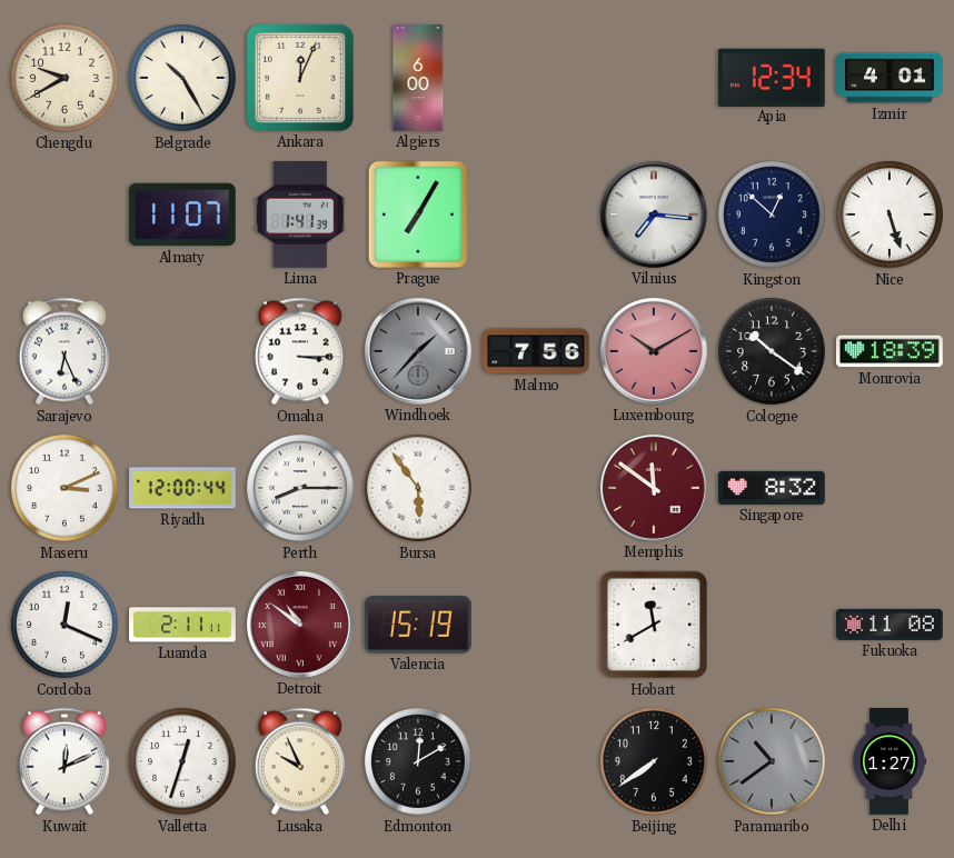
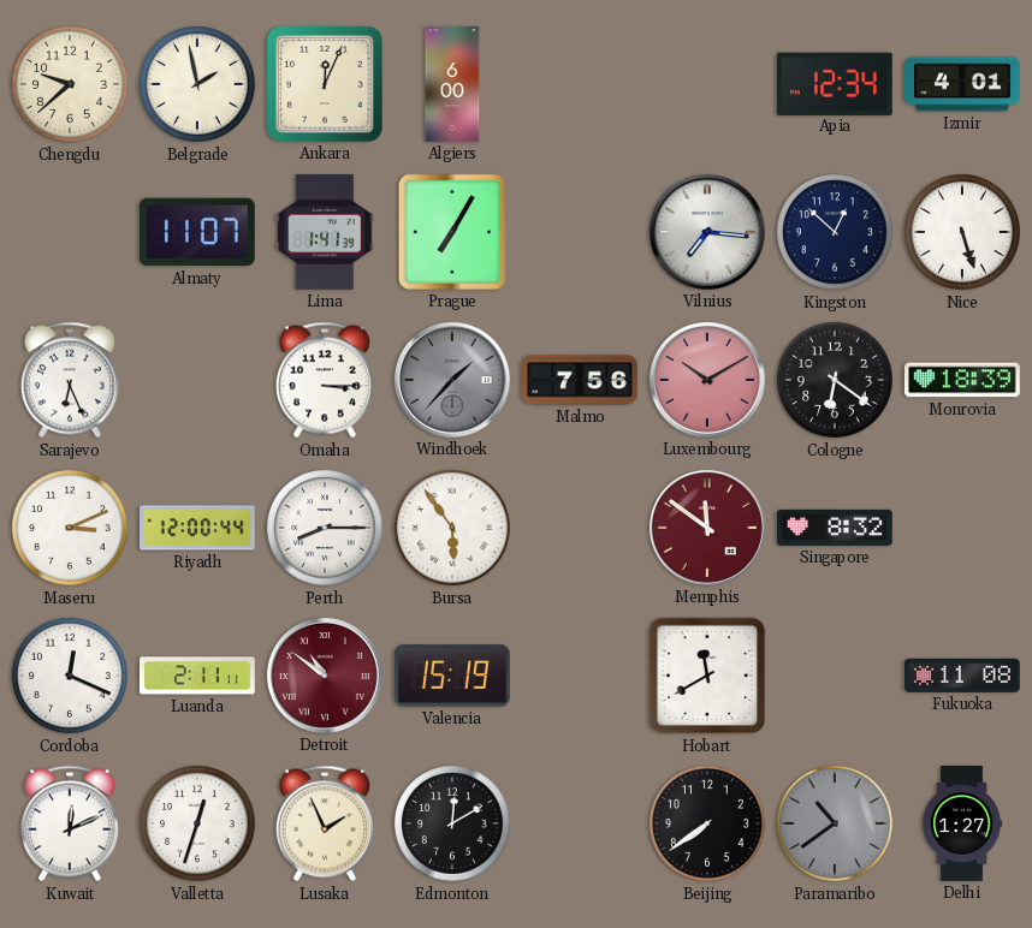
Chengdu: 9:40 -> 9:38
Belgrade: 10:25 -> 1:58
Cologne: 10:21 -> 6:21
Lusaka: 9:56 -> 1:56
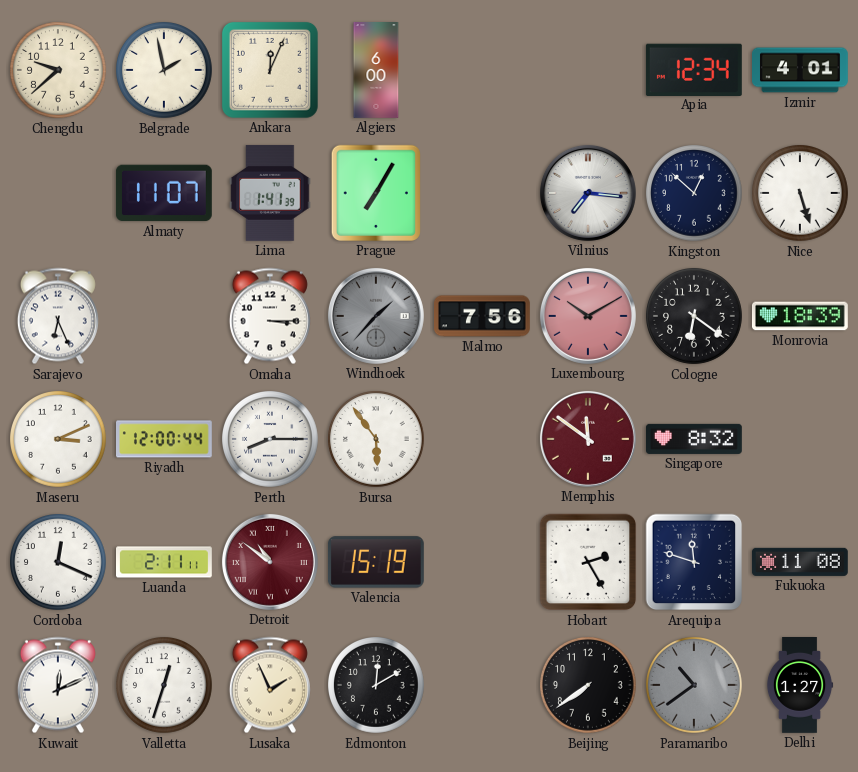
Hobart: 11:40 -> 2:25
Arequipa: none -> 11:48
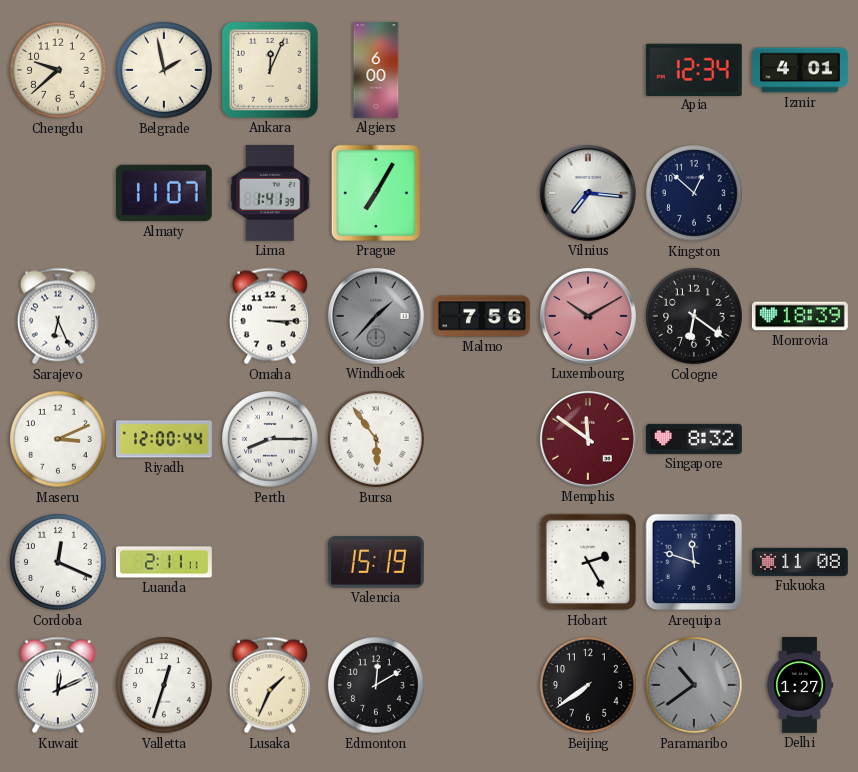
Nice: 5:27 -> none
Detroit: 10:51 -> none
Lusaka: 1:56 -> 1:34
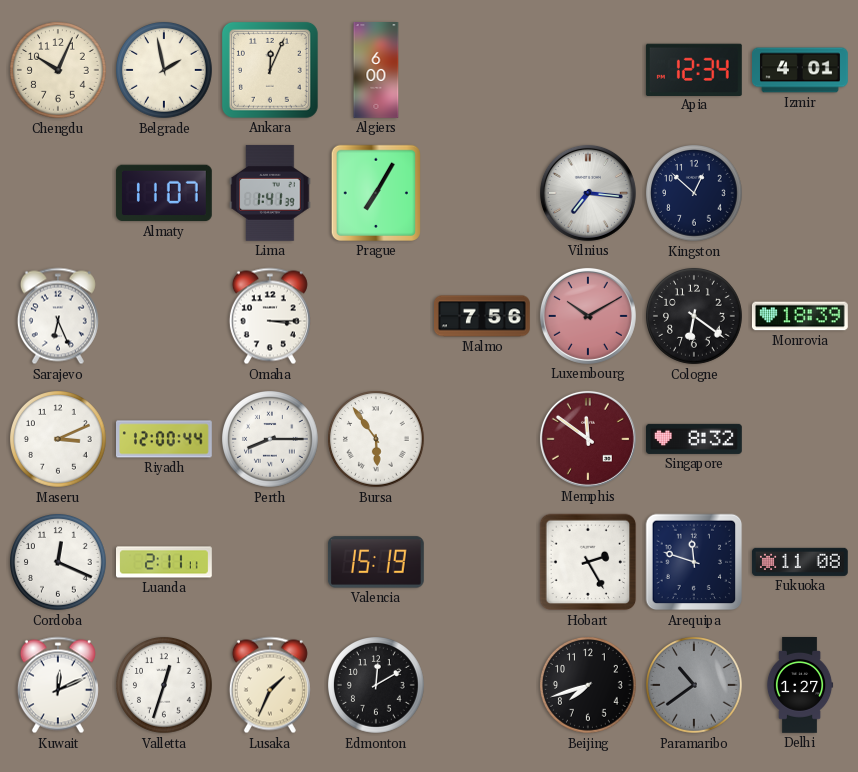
Chengdu: 9:38 -> 10:04
Windhoek: 1:37 -> none
Beijing: 7:39 -> 7:42
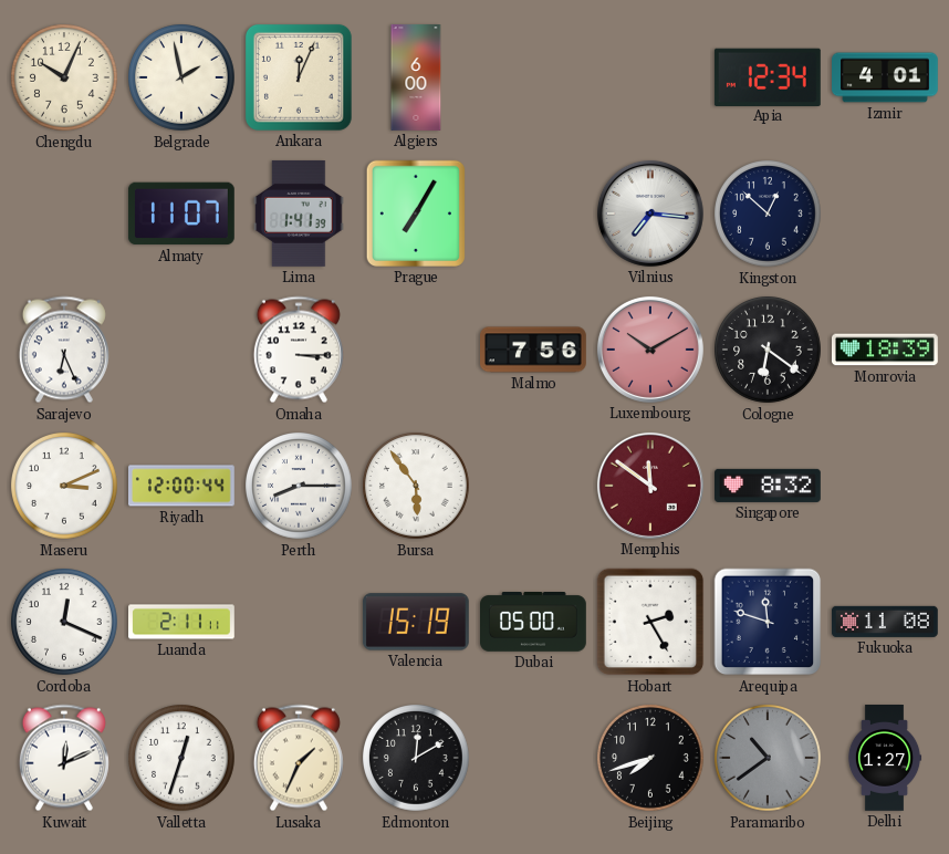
Dubai: none -> 05:00
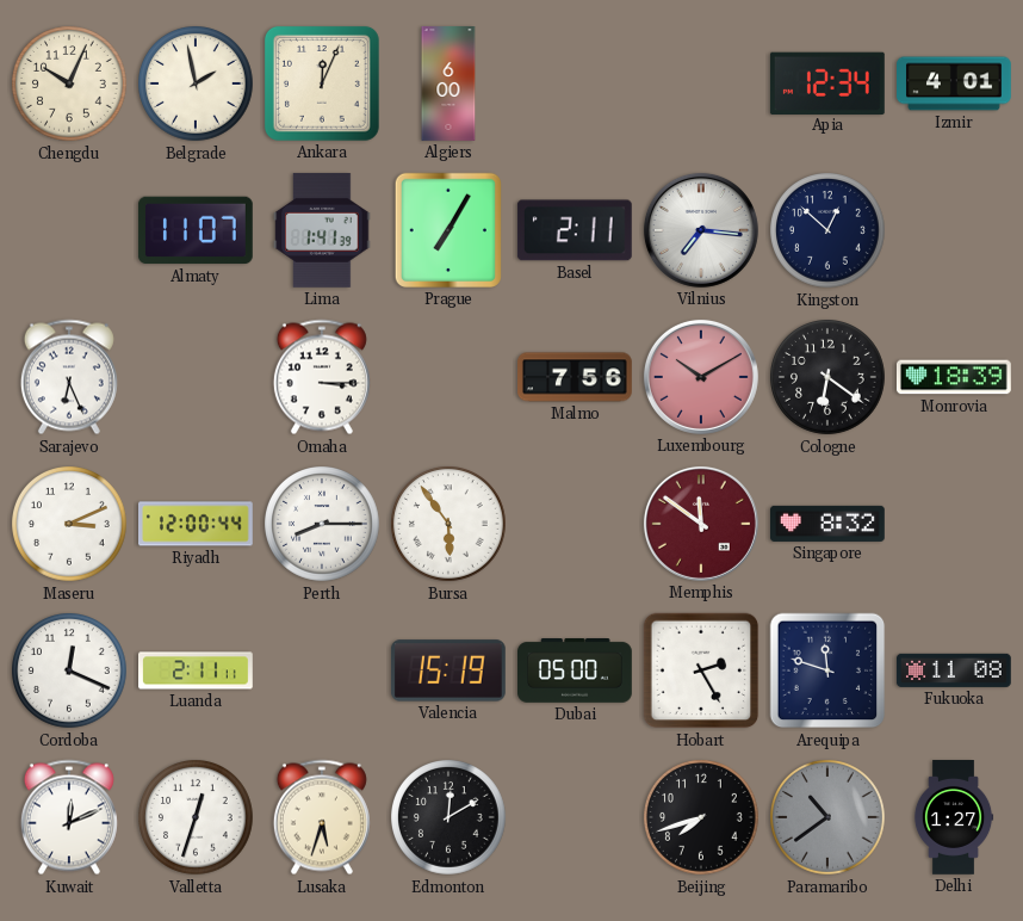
Basel: none -> 2:11
Lusaka: 1:34 -> 5:33
